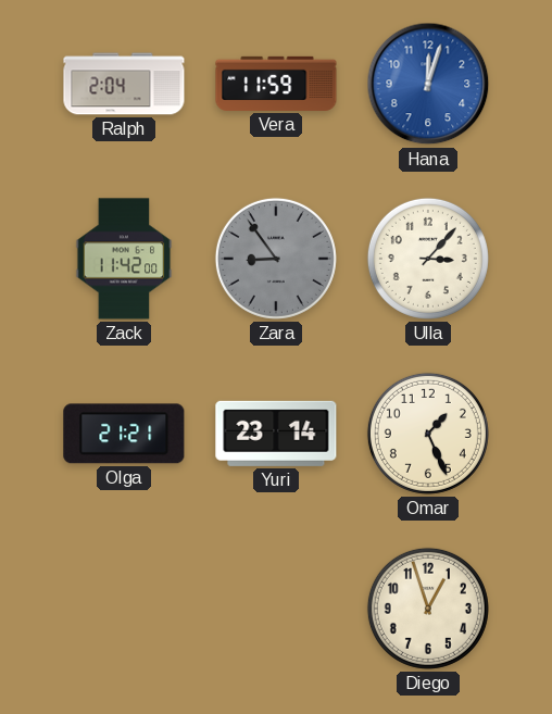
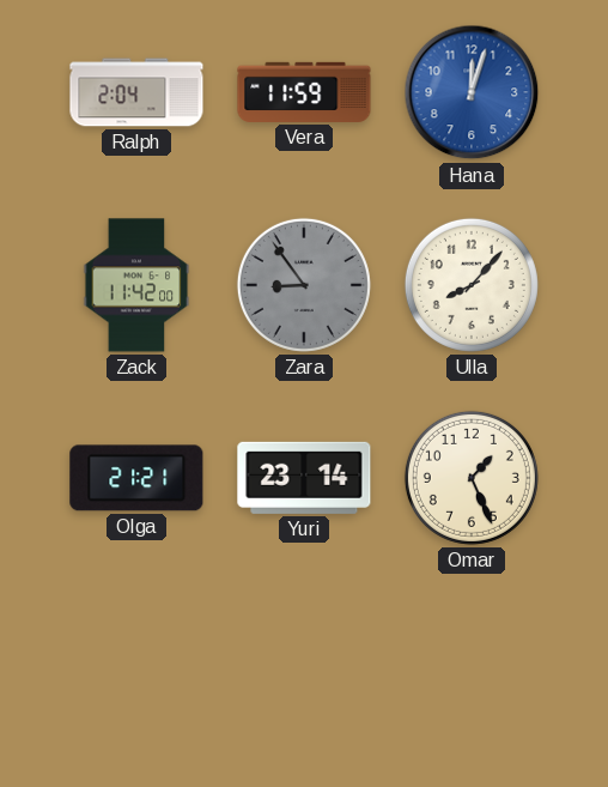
Ulla: 3:07 -> 8:07
Diego: 12:57 -> none
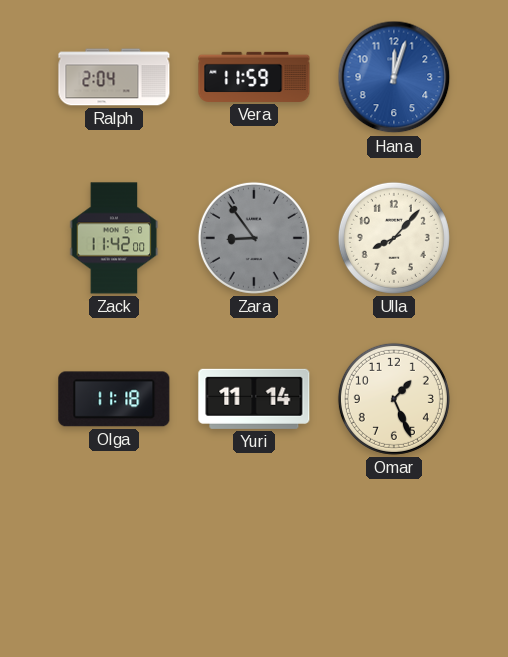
Olga: 21:21 -> 11:18
Yuri: 23:14 -> 11:14
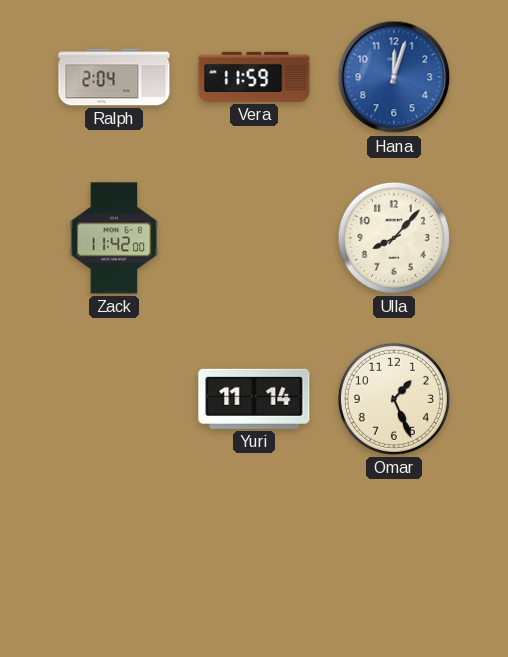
Zara: 8:54 -> none
Olga: 11:18 -> none
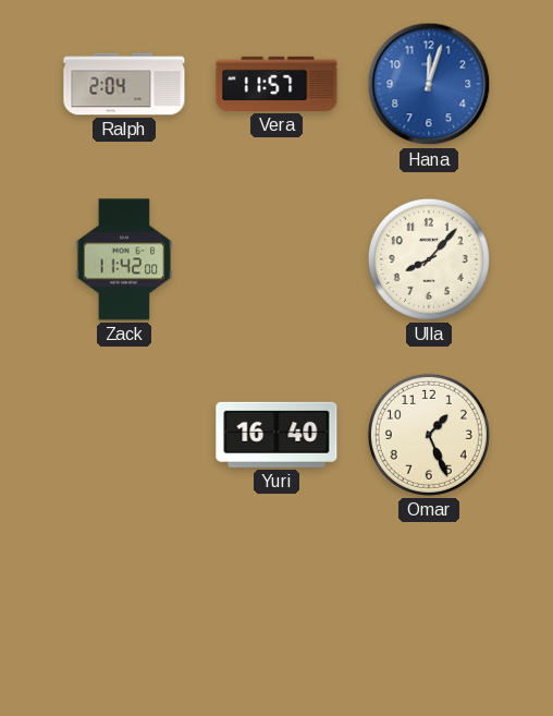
Vera: 11:59 -> 11:57
Yuri: 11:14 -> 16:40
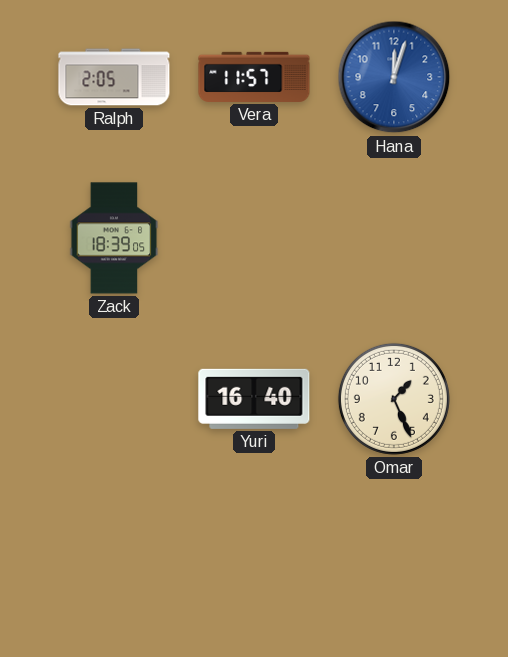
Ralph: 2:04 -> 2:05
Zack: 11:42 -> 18:39
Ulla: 8:07 -> none
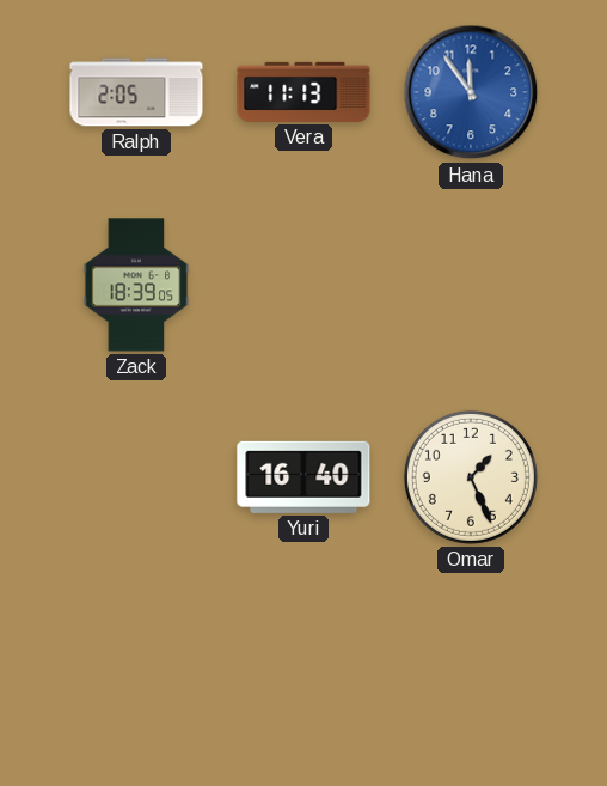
Vera: 11:57 -> 11:13
Hana: 12:03 -> 11:54
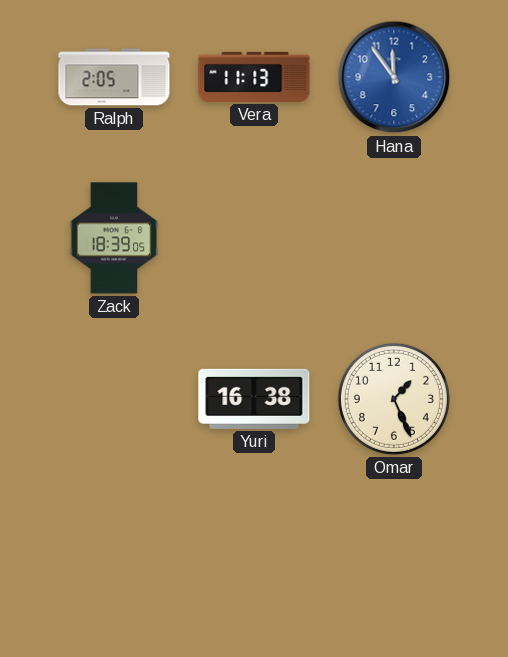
Yuri: 16:40 -> 16:38
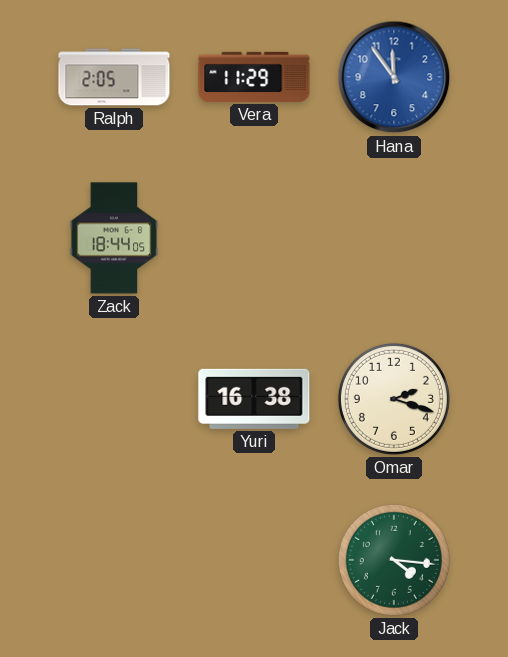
Vera: 11:13 -> 11:29
Zack: 18:39 -> 18:44
Omar: 1:26 -> 2:18
Jack: none -> 4:16
